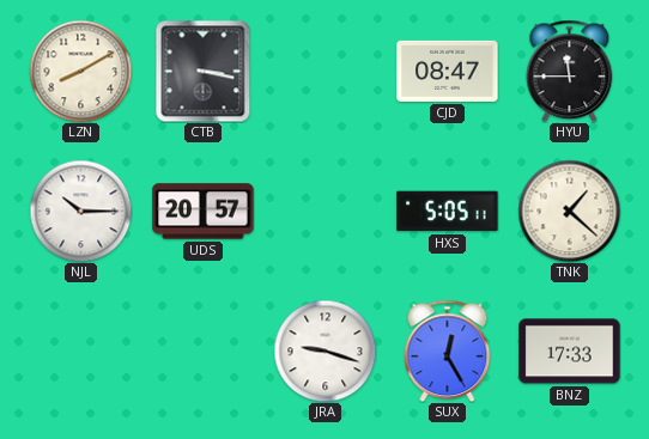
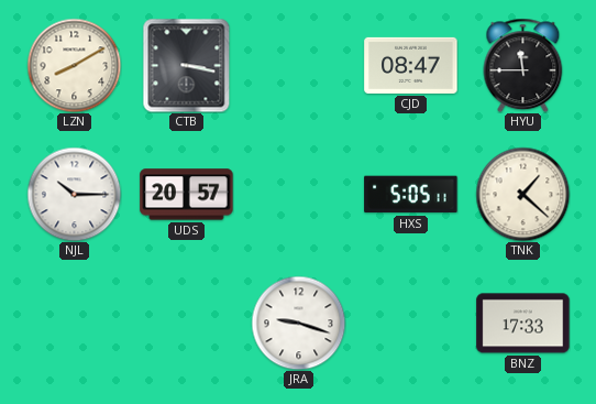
SUX: 12:25 -> none
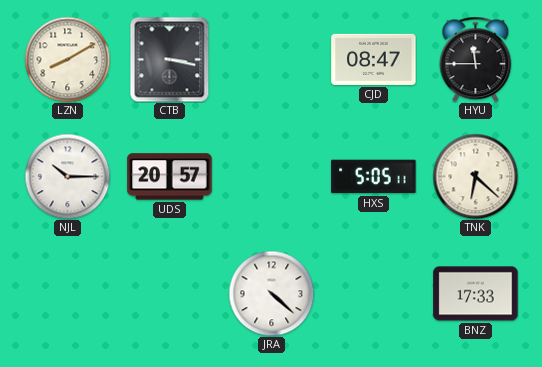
TNK: 1:22 -> 6:22
JRA: 9:18 -> 4:22
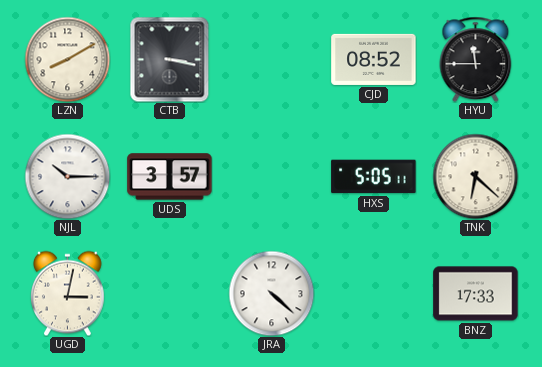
CJD: 08:47 -> 08:52
UDS: 20:57 -> 3:57
UGD: none -> 3:02
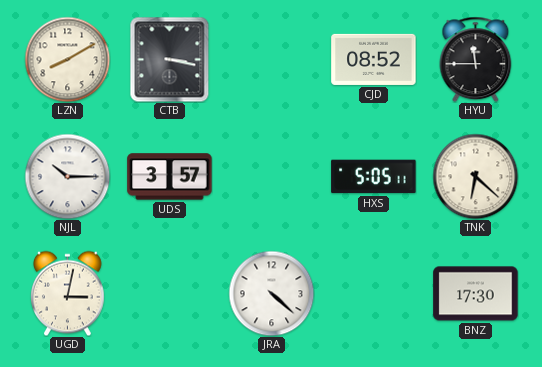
BNZ: 17:33 -> 17:30
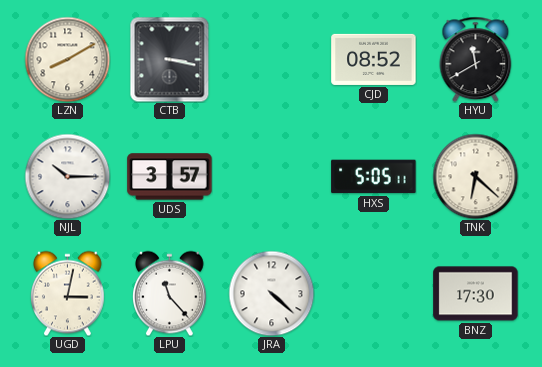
HYU: 11:45 -> 11:40
LPU: none -> 11:23
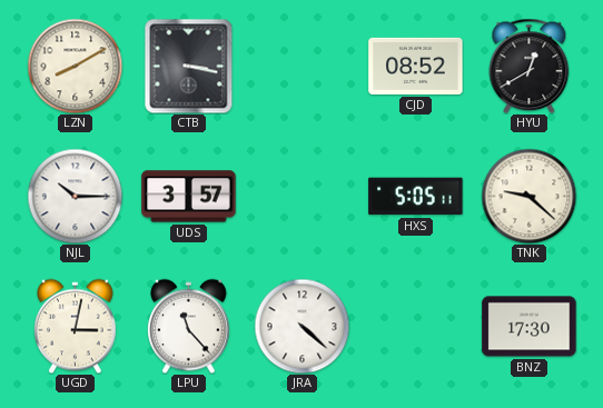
HYU: 11:40 -> 12:40
TNK: 6:22 -> 9:22
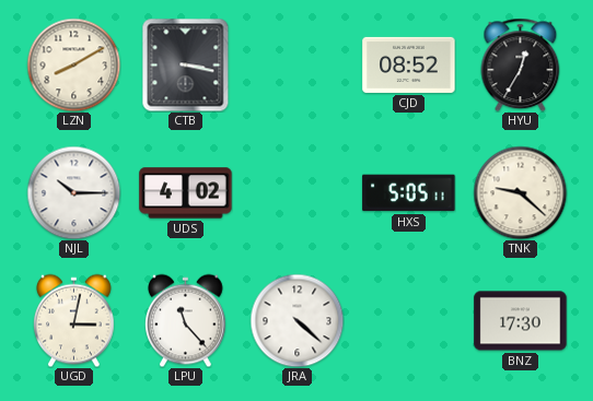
HYU: 12:40 -> 12:35
UDS: 3:57 -> 4:02
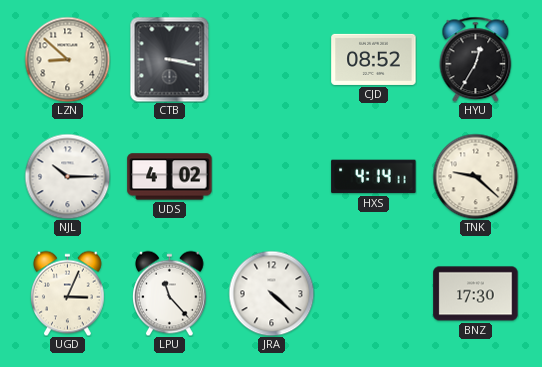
LZN: 8:10 -> 8:52
HXS: 5:05 -> 4:14
UGD: 3:02 -> 3:04
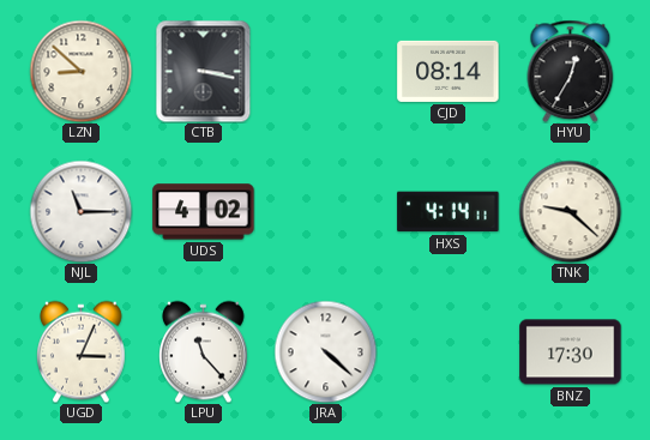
CJD: 08:52 -> 08:14
NJL: 10:15 -> 11:15
